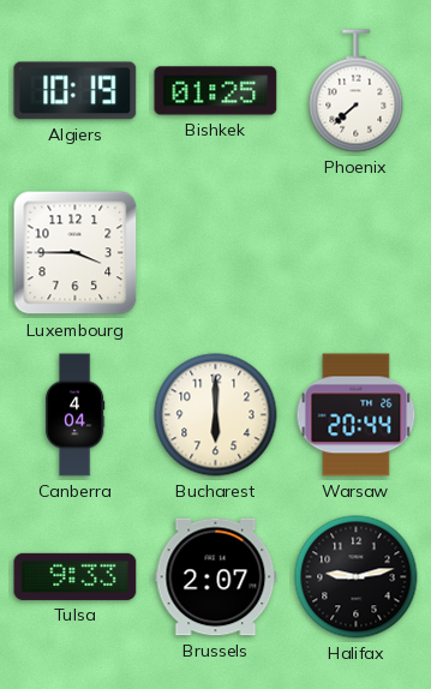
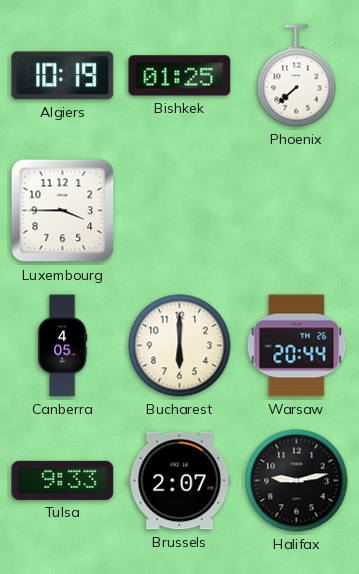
Canberra: 4:04 -> 4:05
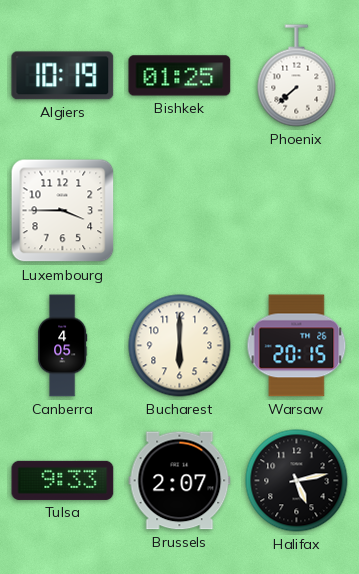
Warsaw: 20:44 -> 20:15
Halifax: 9:13 -> 5:13
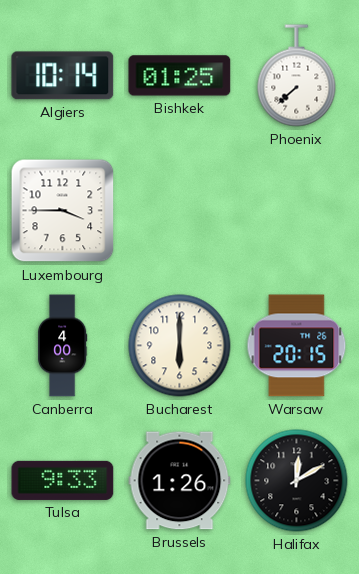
Algiers: 10:19 -> 10:14
Canberra: 4:05 -> 4:00
Brussels: 2:07 -> 1:26
Halifax: 5:13 -> 12:10
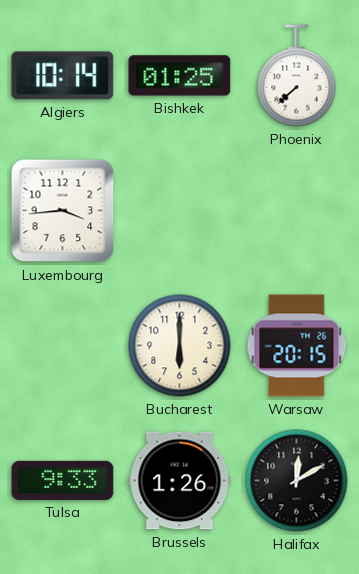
Luxembourg: 3:45 -> 3:44
Canberra: 4:00 -> none
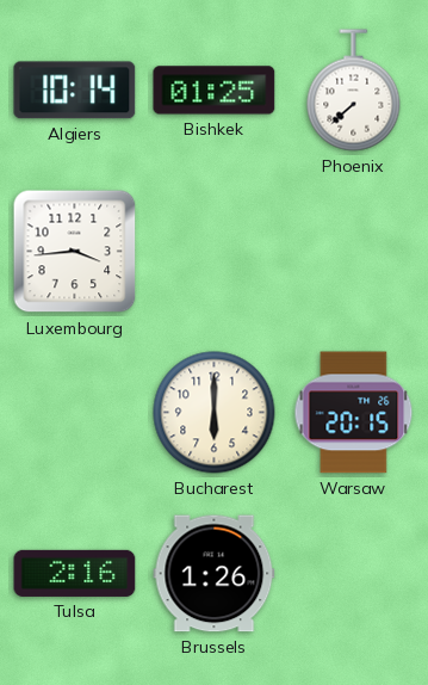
Tulsa: 9:33 -> 2:16
Halifax: 12:10 -> none
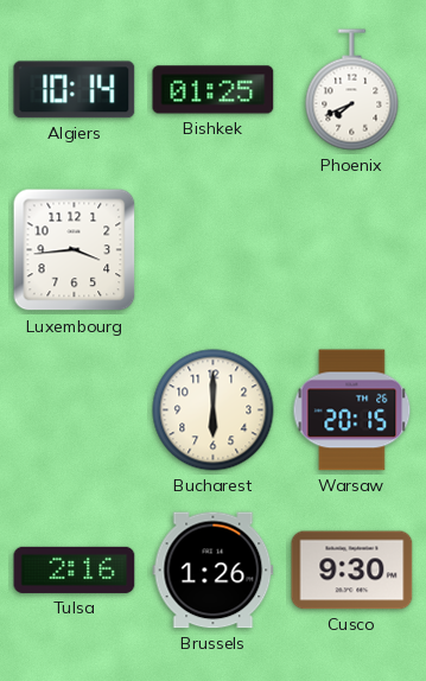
Phoenix: 7:38 -> 7:41
Cusco: none -> 9:30
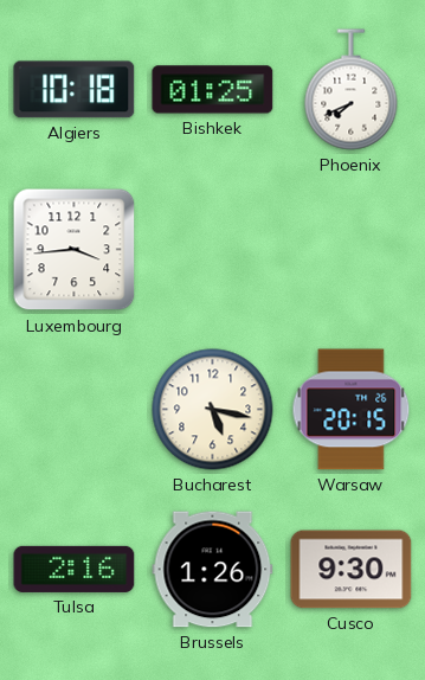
Algiers: 10:14 -> 10:18
Bucharest: 6:00 -> 5:17
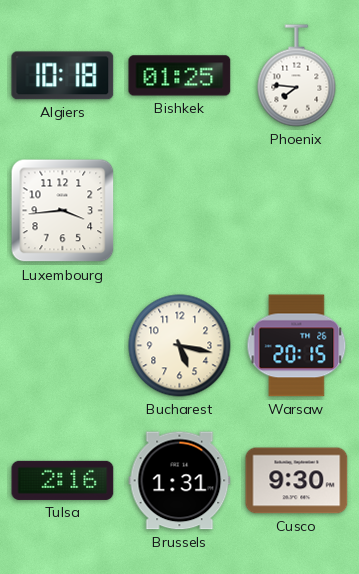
Phoenix: 7:41 -> 7:46
Brussels: 1:26 -> 1:31
